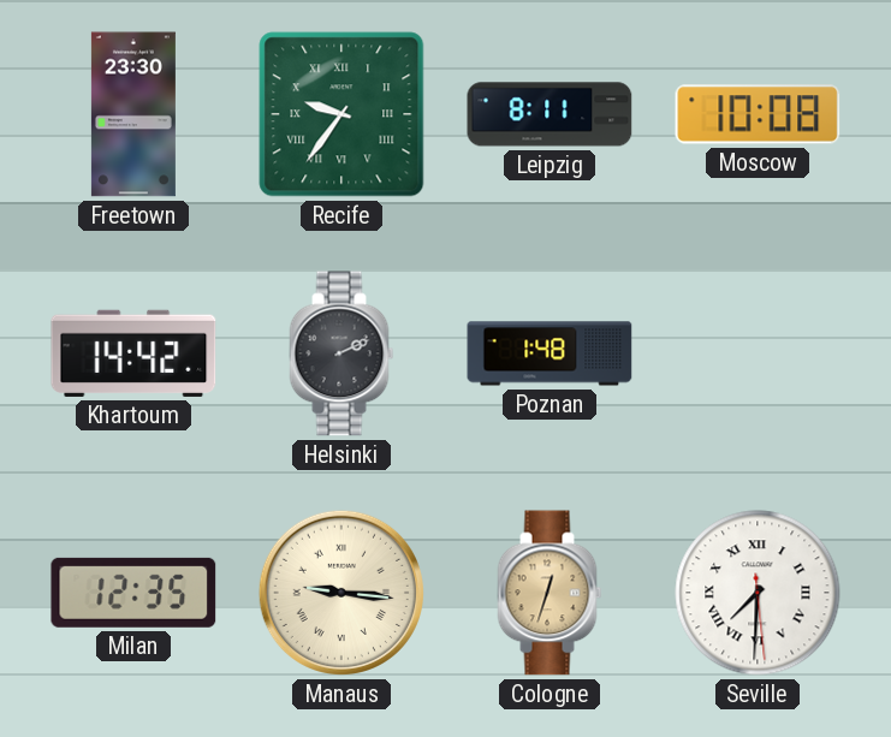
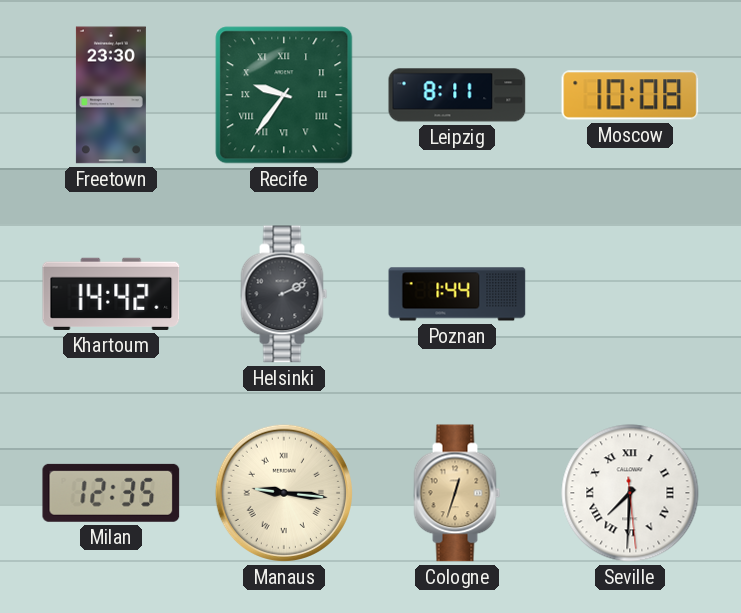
Poznan: 1:48 -> 1:44
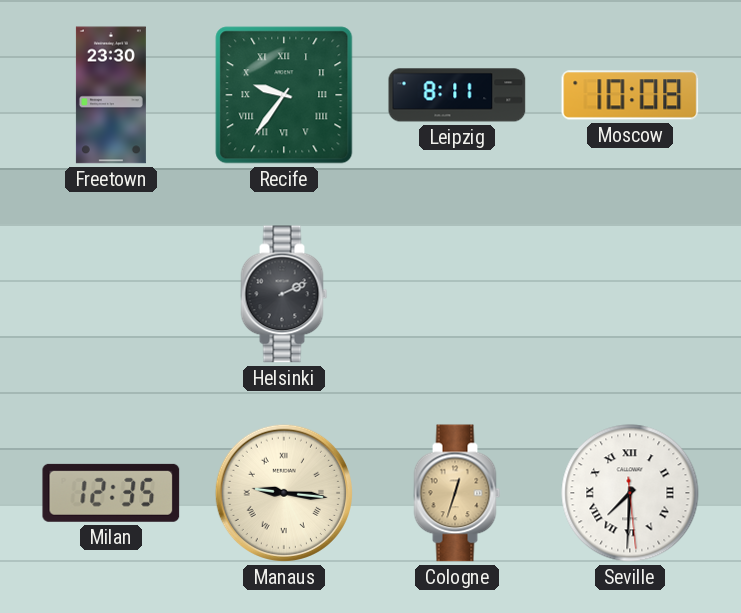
Khartoum: 14:42 -> none
Poznan: 1:44 -> none
